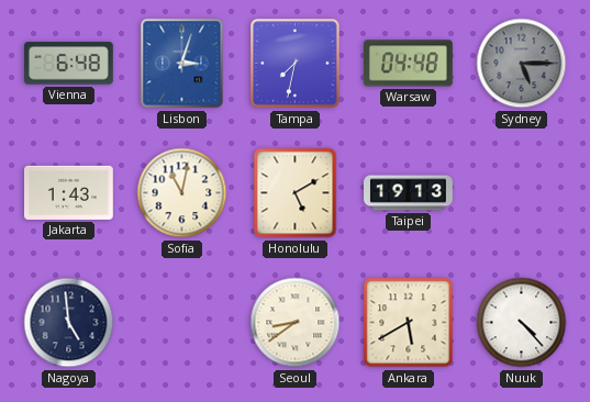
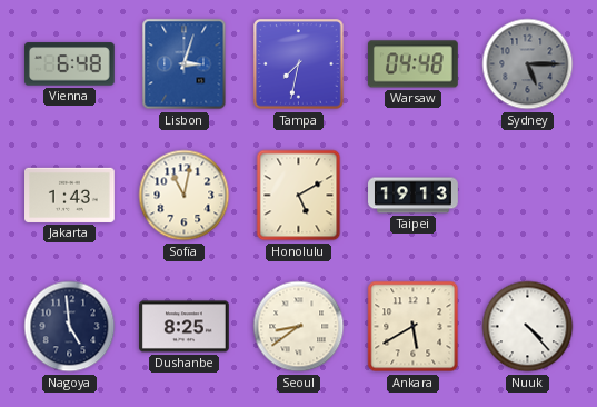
Dushanbe: none -> 8:25
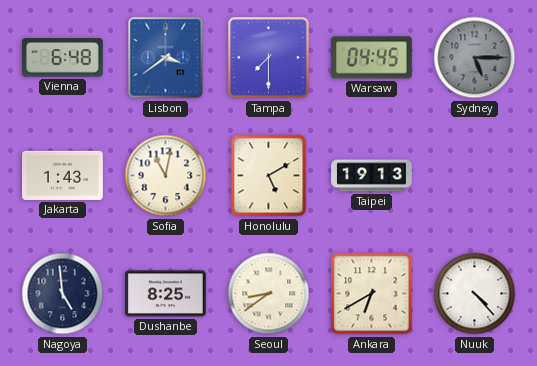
Lisbon: 3:03 -> 3:39
Tampa: 7:32 -> 7:30
Warsaw: 04:48 -> 04:45
Ankara: 5:40 -> 6:40
